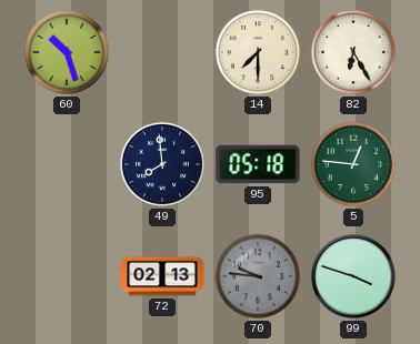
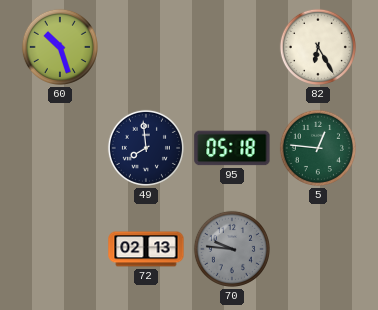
14: 7:30 -> none
99: 3:48 -> none
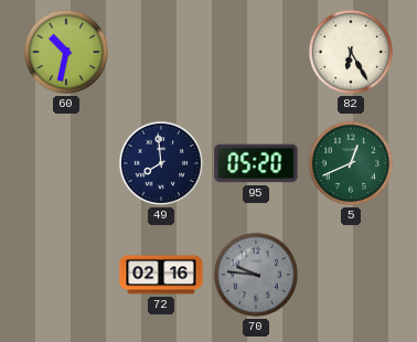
60: 10:27 -> 10:32
95: 05:18 -> 05:20
5: 12:46 -> 12:41
72: 02:13 -> 02:16
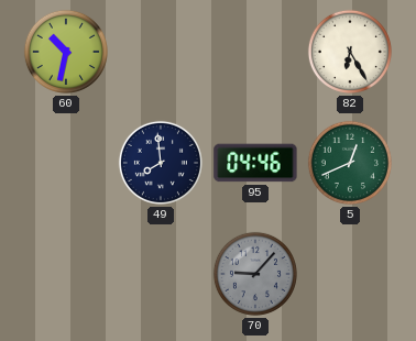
95: 05:20 -> 04:46
72: 02:16 -> none
70: 9:46 -> 9:07
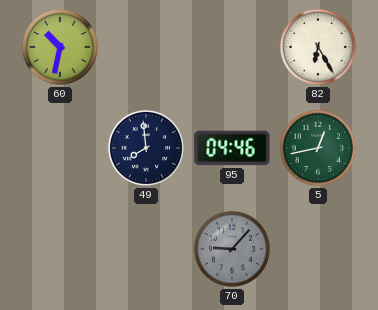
5: 12:41 -> 12:43
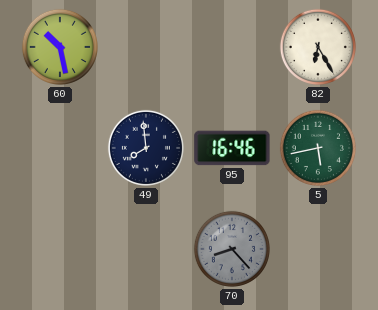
60: 10:32 -> 10:28
95: 04:46 -> 16:46
5: 12:43 -> 5:43
70: 9:07 -> 8:23
